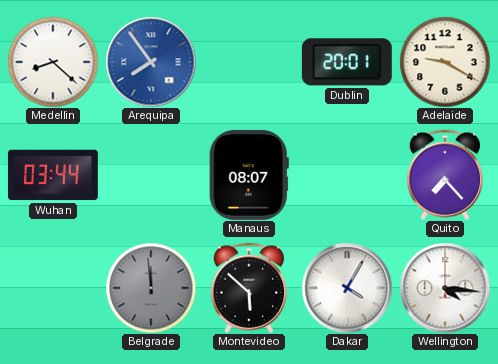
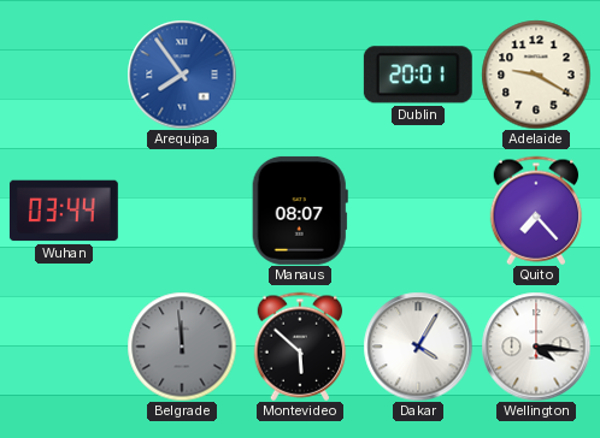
Medellin: 8:22 -> none
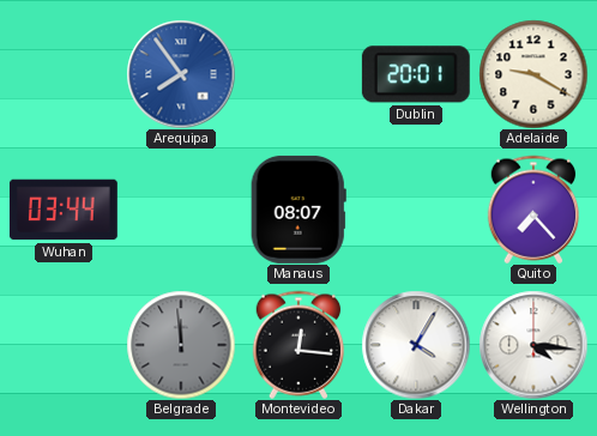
Montevideo: 5:52 -> 12:16
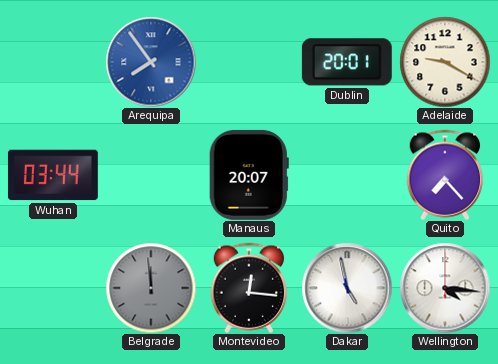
Manaus: 08:07 -> 20:07
Dakar: 4:05 -> 4:58
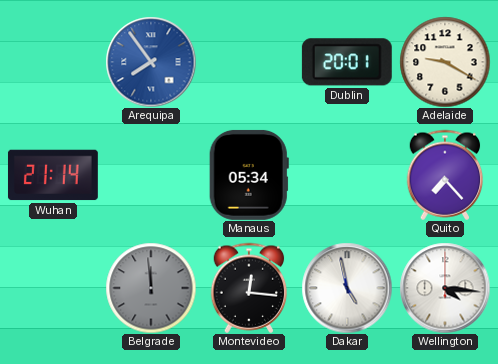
Wuhan: 03:44 -> 21:14
Manaus: 20:07 -> 05:34
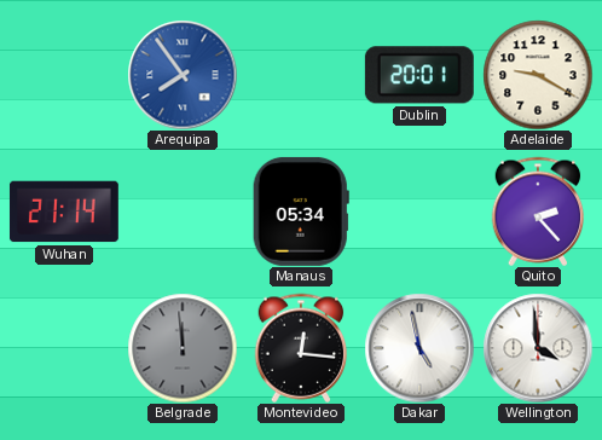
Quito: 7:23 -> 2:23
Wellington: 4:16 -> 3:59
